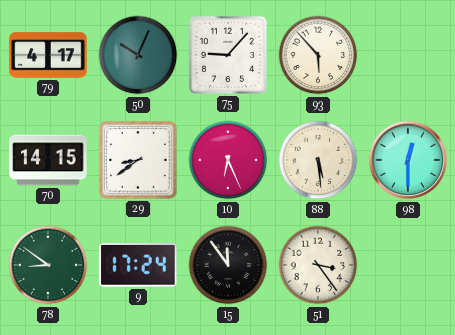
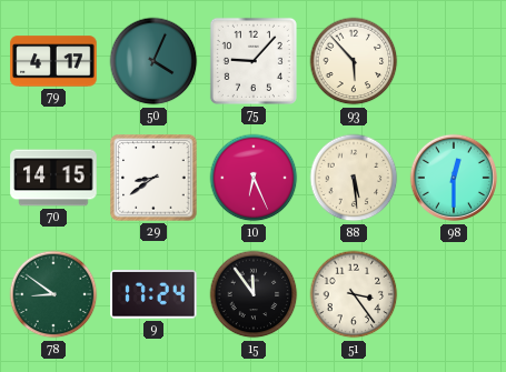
50: 10:04 -> 4:04
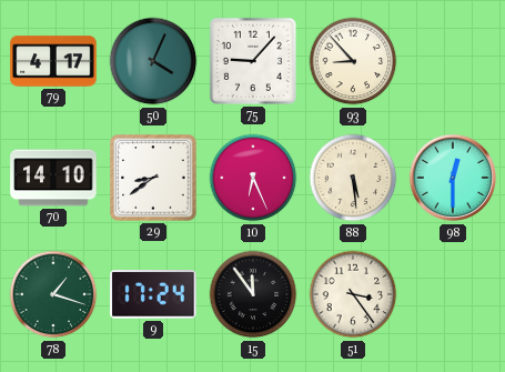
93: 5:53 -> 8:53
70: 14:15 -> 14:10
78: 8:51 -> 1:18
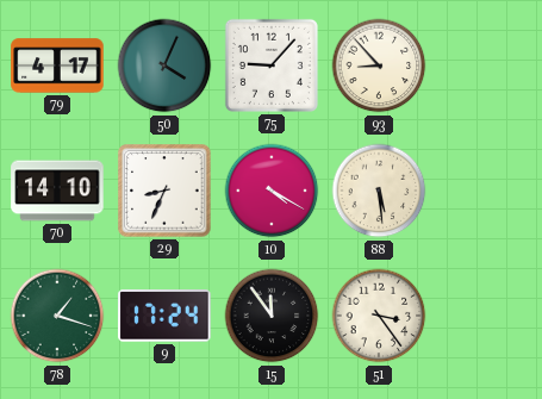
29: 8:39 -> 8:34
10: 6:26 -> 4:20
98: 12:30 -> none
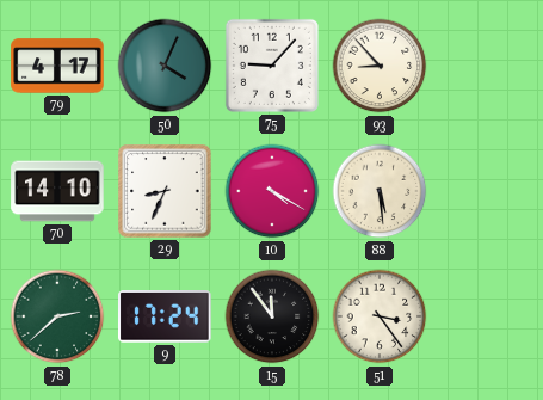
78: 1:18 -> 2:38
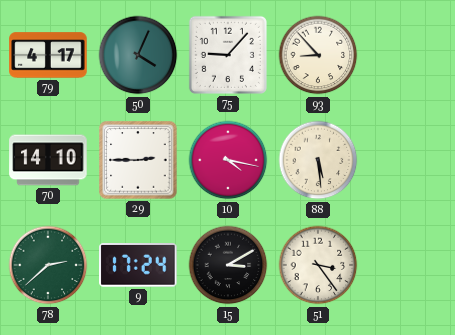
29: 8:34 -> 2:45
10: 4:20 -> 4:17
15: 11:54 -> 3:10
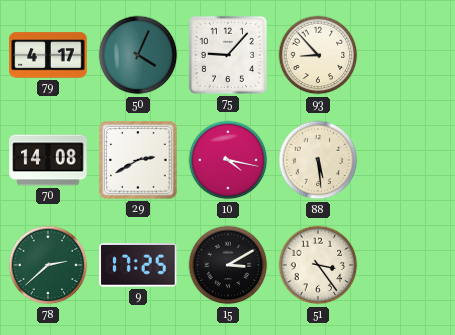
70: 14:10 -> 14:08
29: 2:45 -> 2:40
9: 17:24 -> 17:25
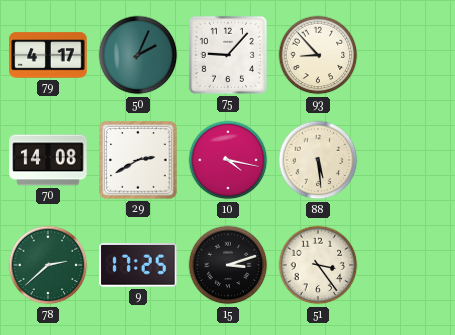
50: 4:04 -> 2:04
15: 3:10 -> 3:12
